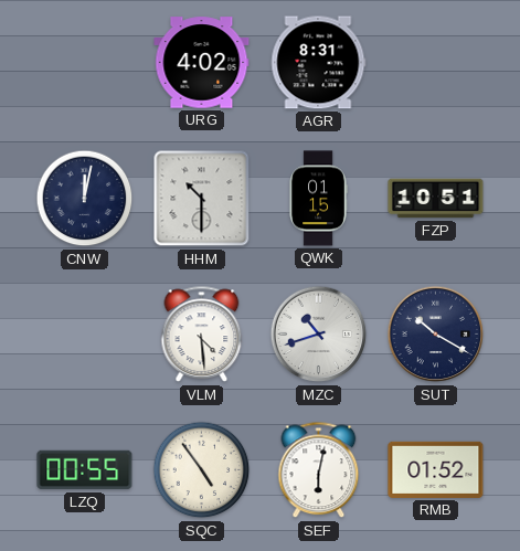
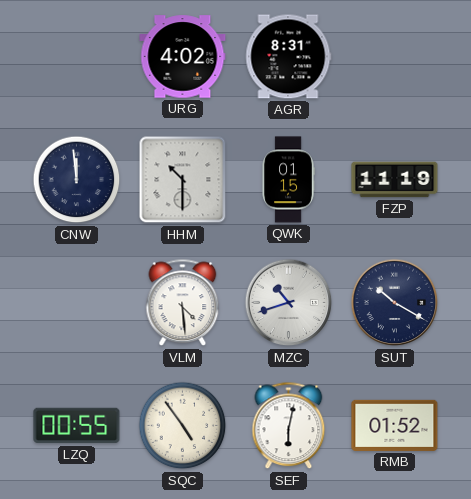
CNW: 12:02 -> 11:59
FZP: 10:51 -> 11:19
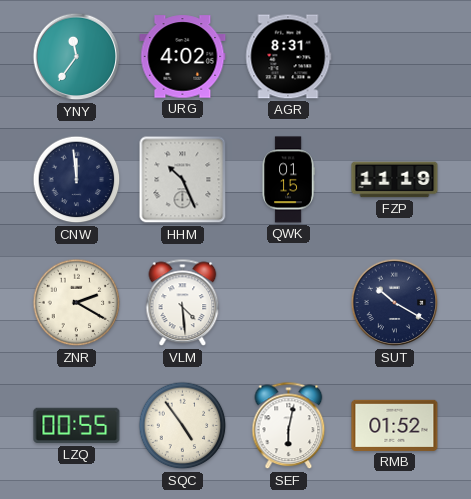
YNY: none -> 11:36
HHM: 10:30 -> 10:26
ZNR: none -> 2:20
MZC: 10:42 -> none
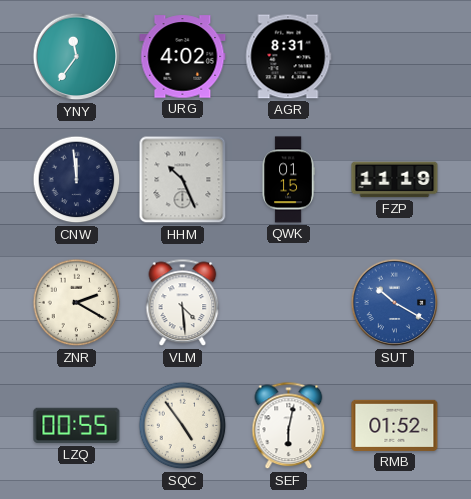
SUT dial: navy -> blue
